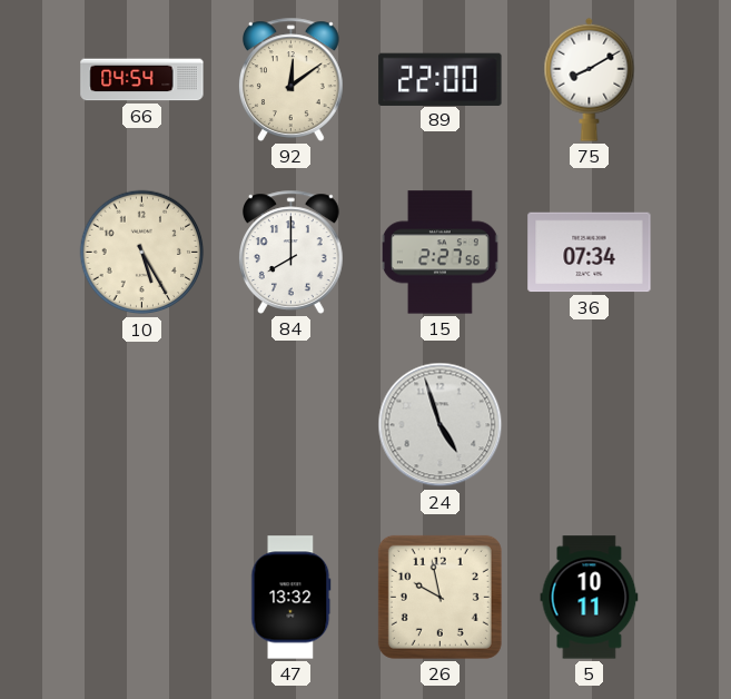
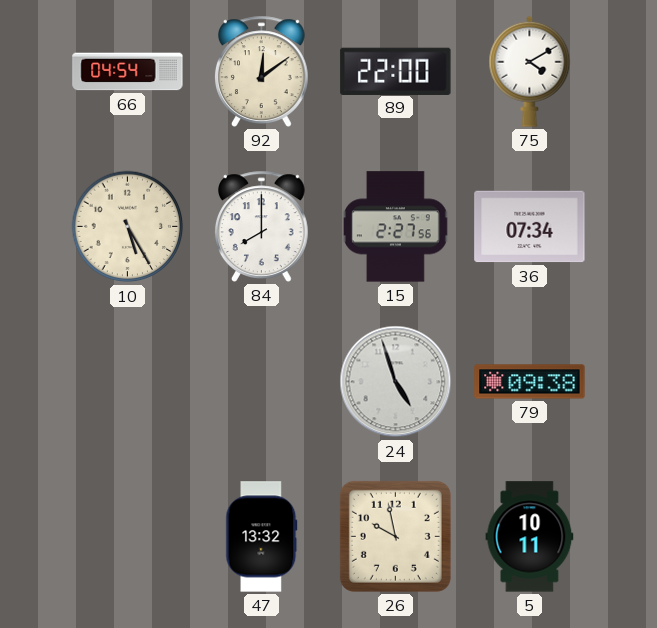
75: 8:10 -> 4:10
79: none -> 09:38
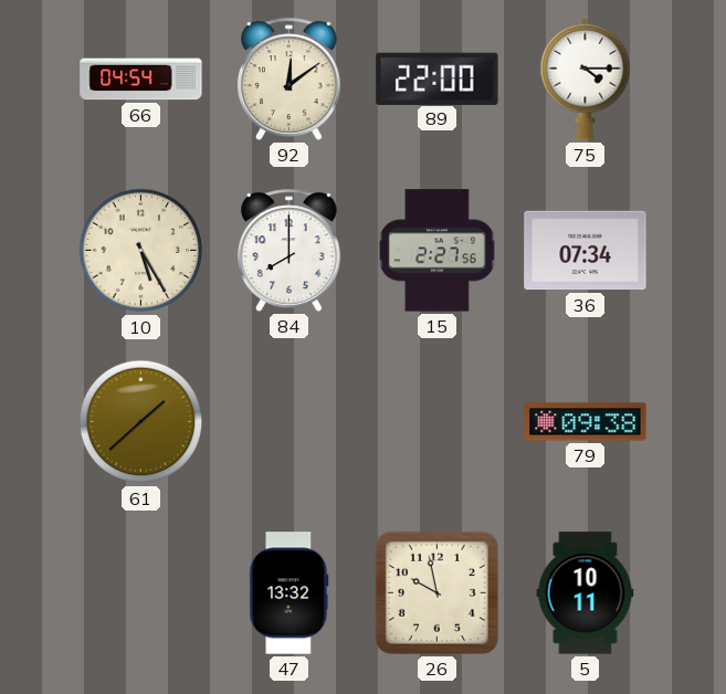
75: 4:10 -> 4:15
61: none -> 1:38
24: 4:57 -> none
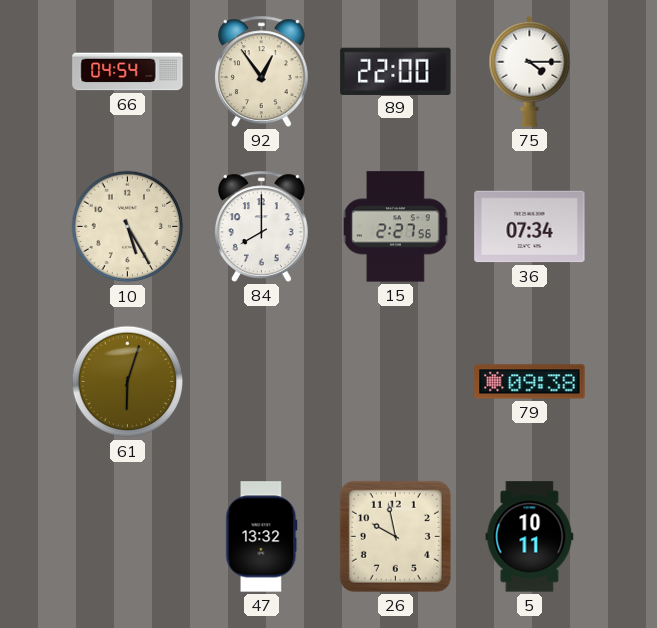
92: 12:09 -> 12:54
61: 1:38 -> 6:03
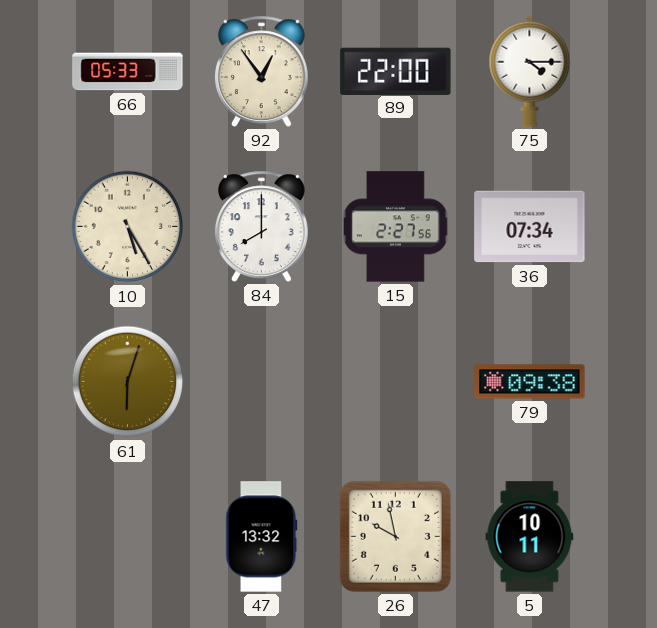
66: 04:54 -> 05:33
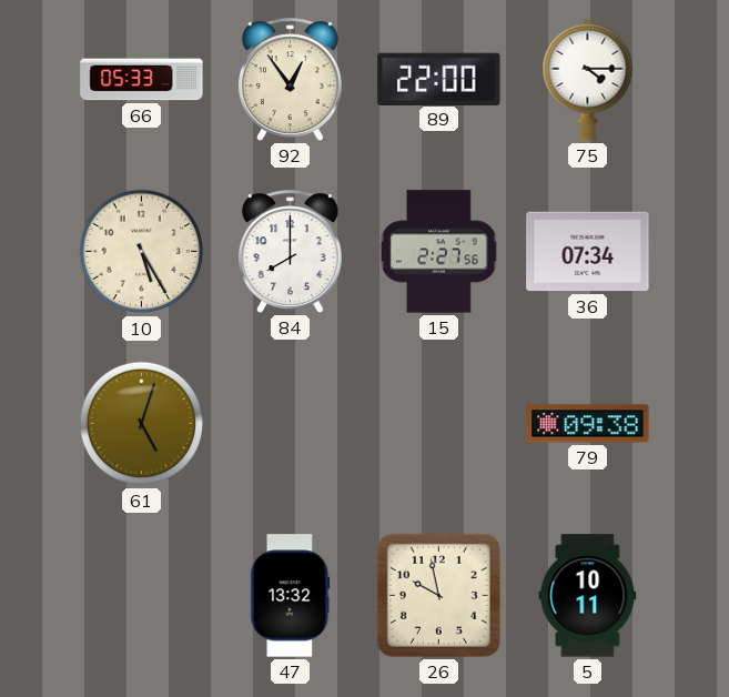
61: 6:03 -> 5:03
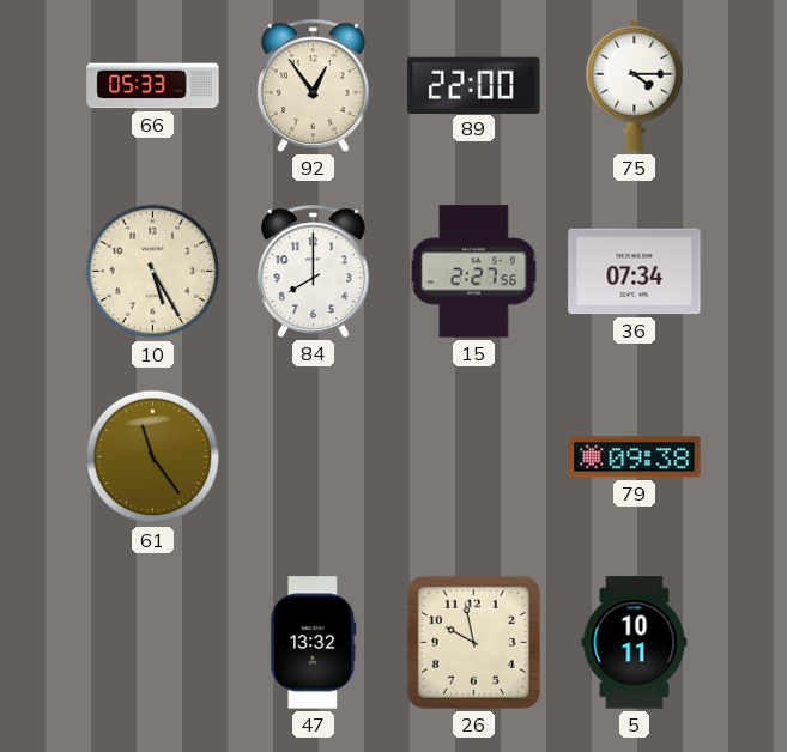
61: 5:03 -> 11:24
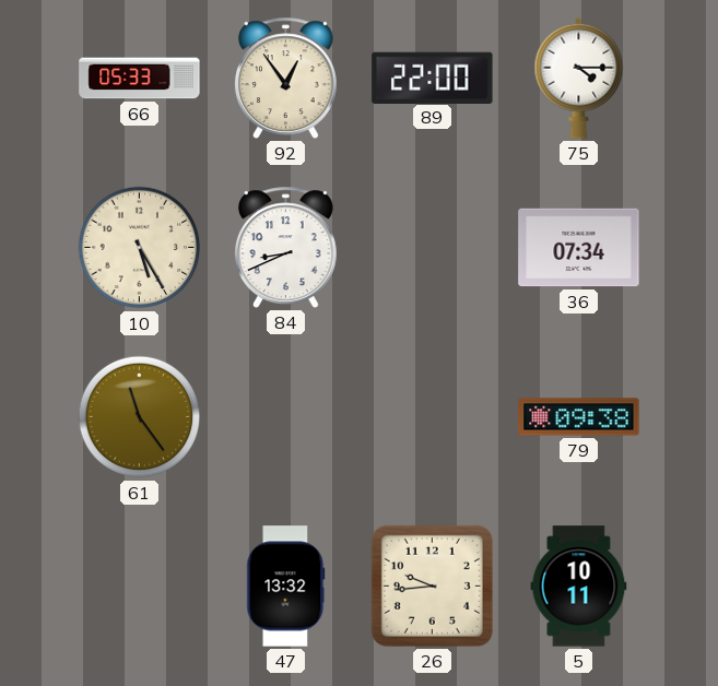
84: 8:00 -> 8:41
15: 2:27 -> none
26: 9:58 -> 9:44
